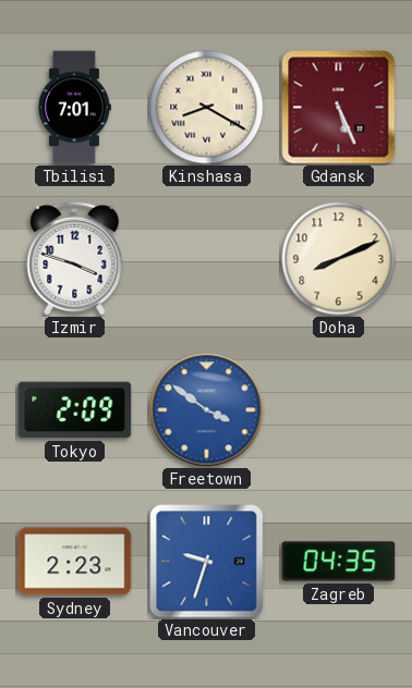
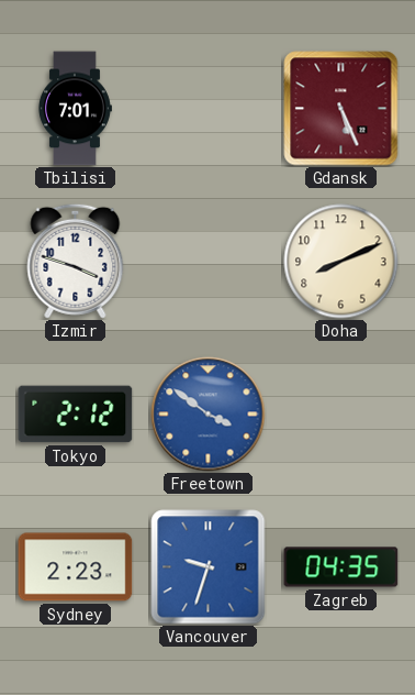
Kinshasa: 8:20 -> none
Tokyo: 2:09 -> 2:12
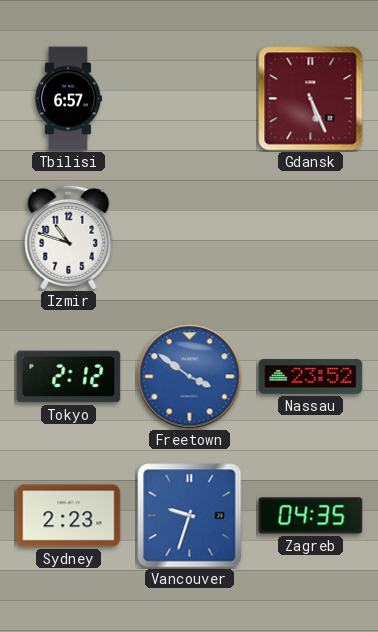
Tbilisi: 7:01 -> 6:57
Izmir: 3:48 -> 10:48
Doha: 8:11 -> none
Nassau: none -> 23:52
